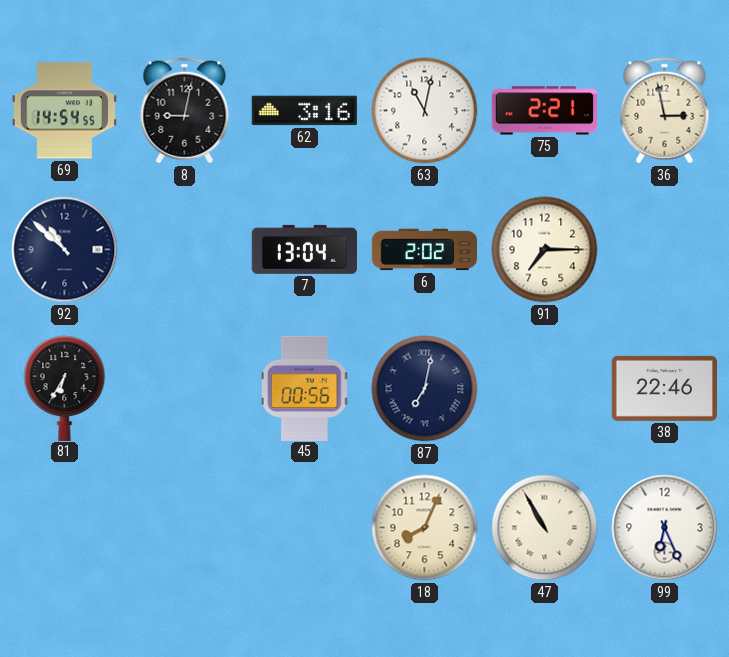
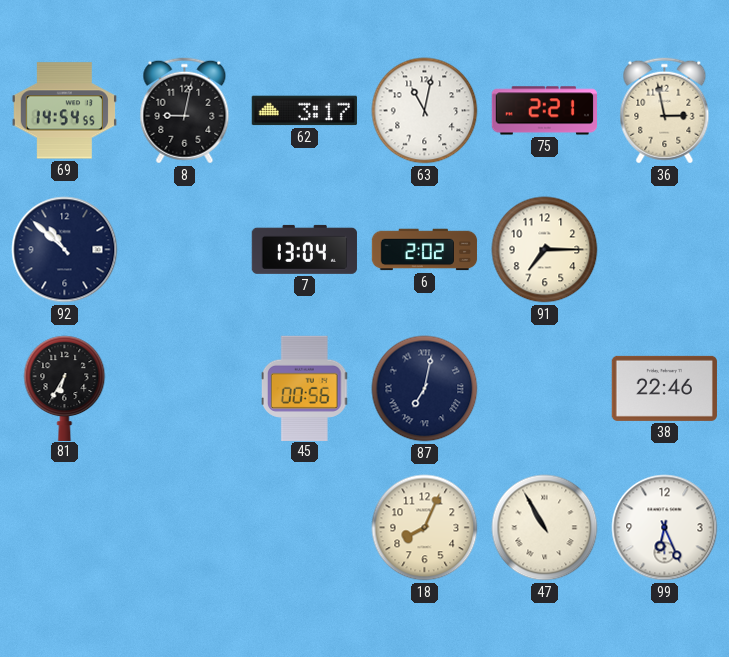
62: 3:16 -> 3:17
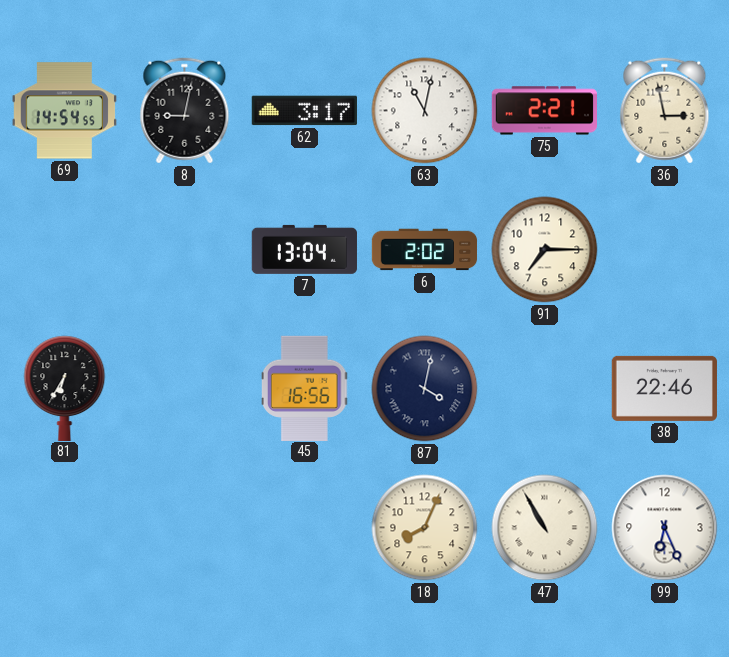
92: 10:52 -> none
45: 00:56 -> 16:56
87: 7:02 -> 4:02
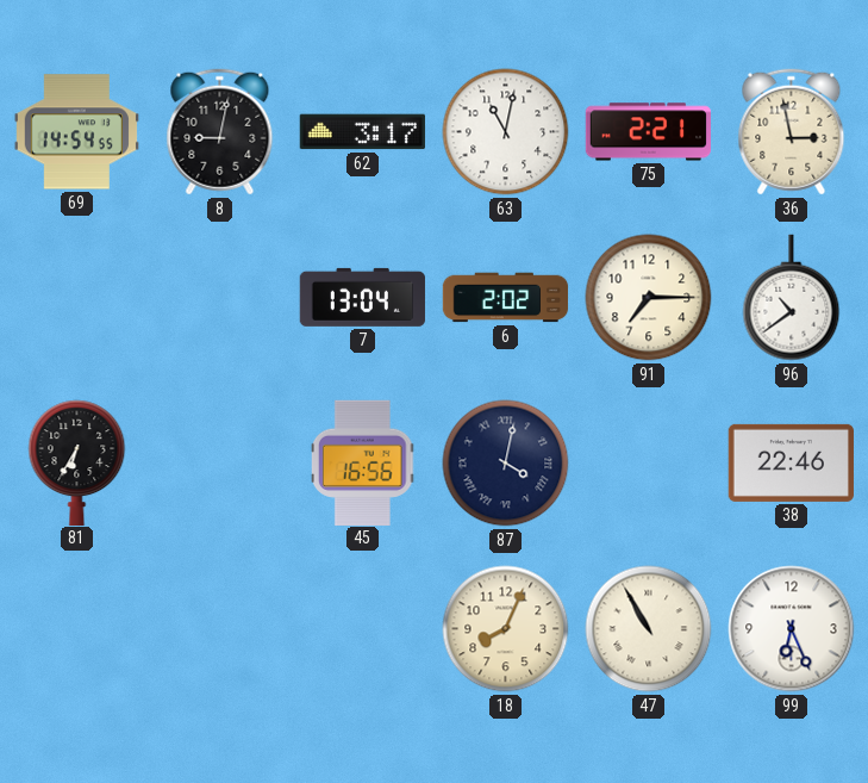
96: none -> 10:39
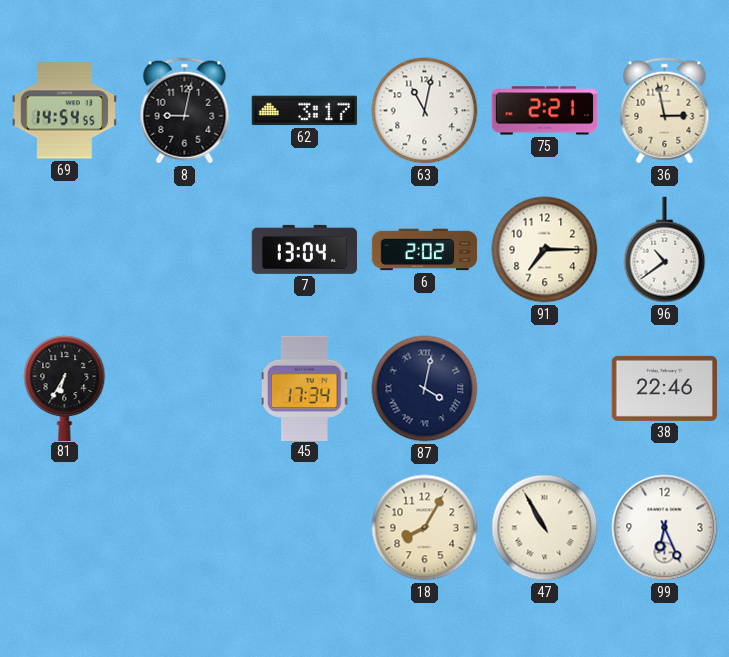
45: 16:56 -> 17:34
18: 8:04 -> 8:05
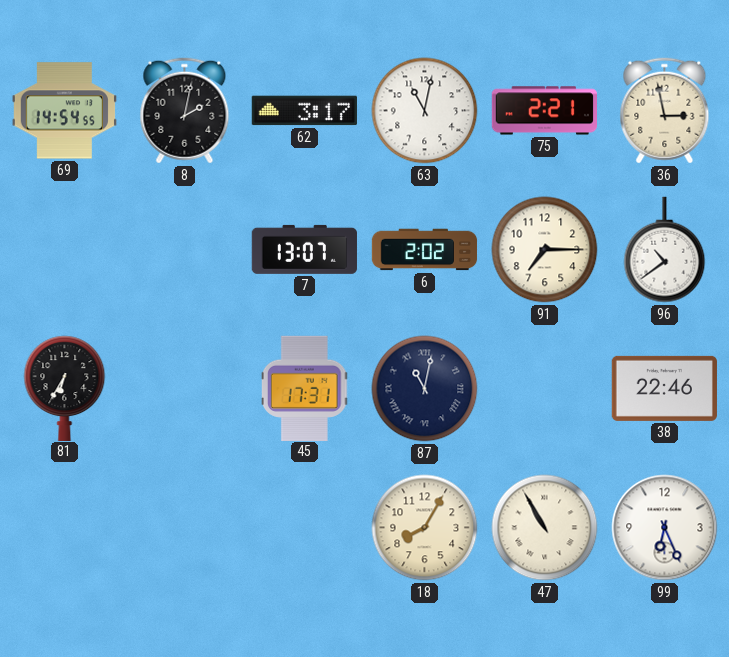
8: 9:02 -> 2:02
7: 13:04 -> 13:07
45: 17:34 -> 17:31
87: 4:02 -> 11:02
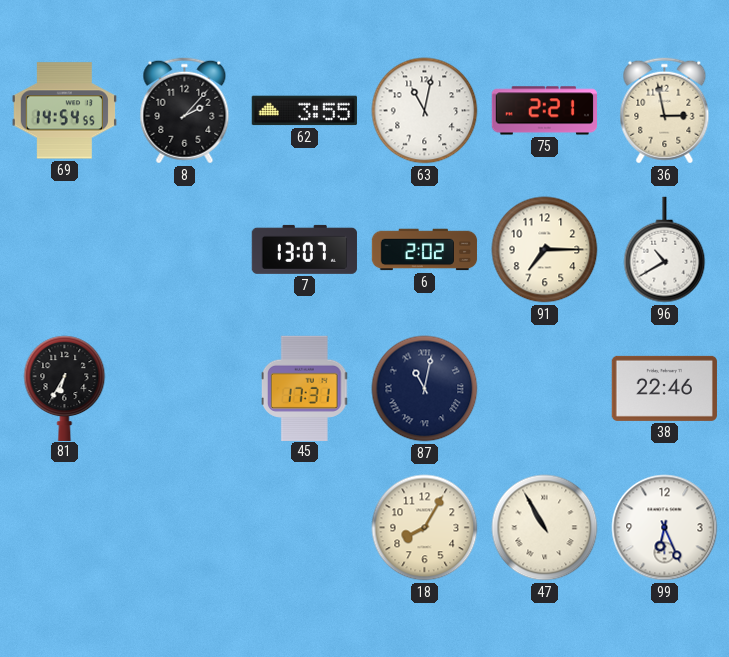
8: 2:02 -> 2:07
62: 3:17 -> 3:55
96: 10:39 -> 10:40
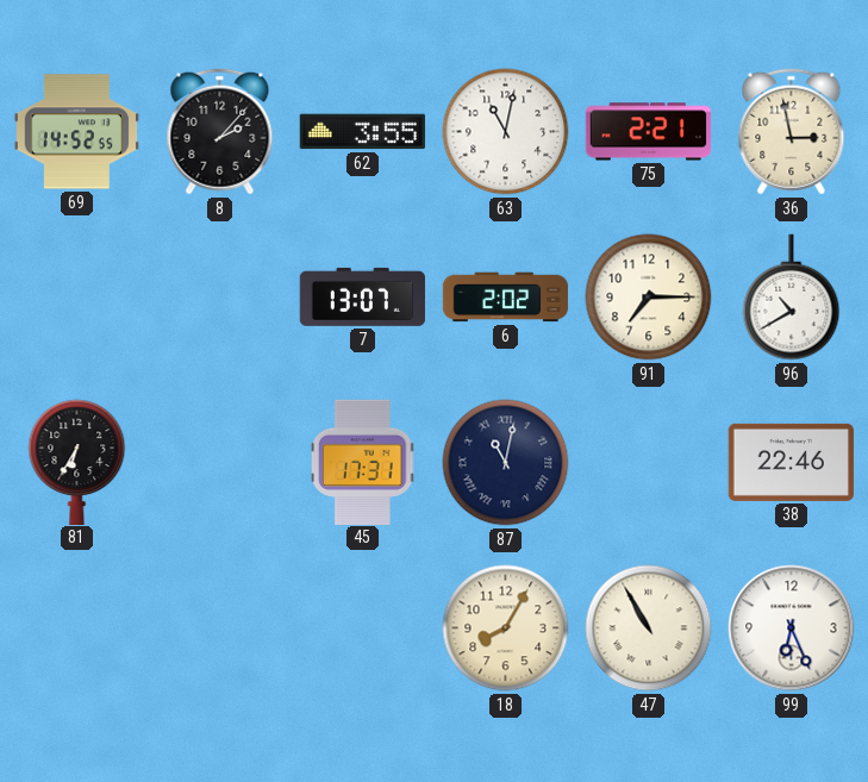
69: 14:54 -> 14:52
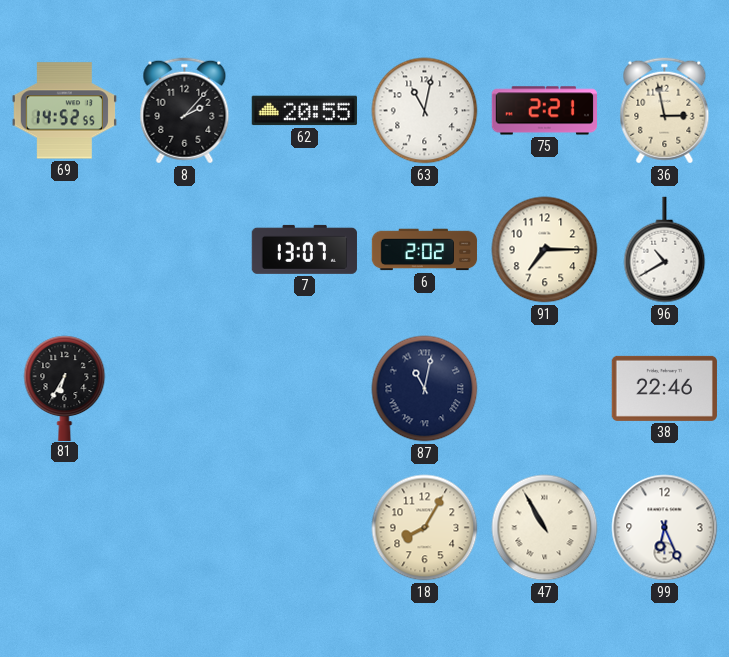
62: 3:55 -> 20:55
45: 17:31 -> none
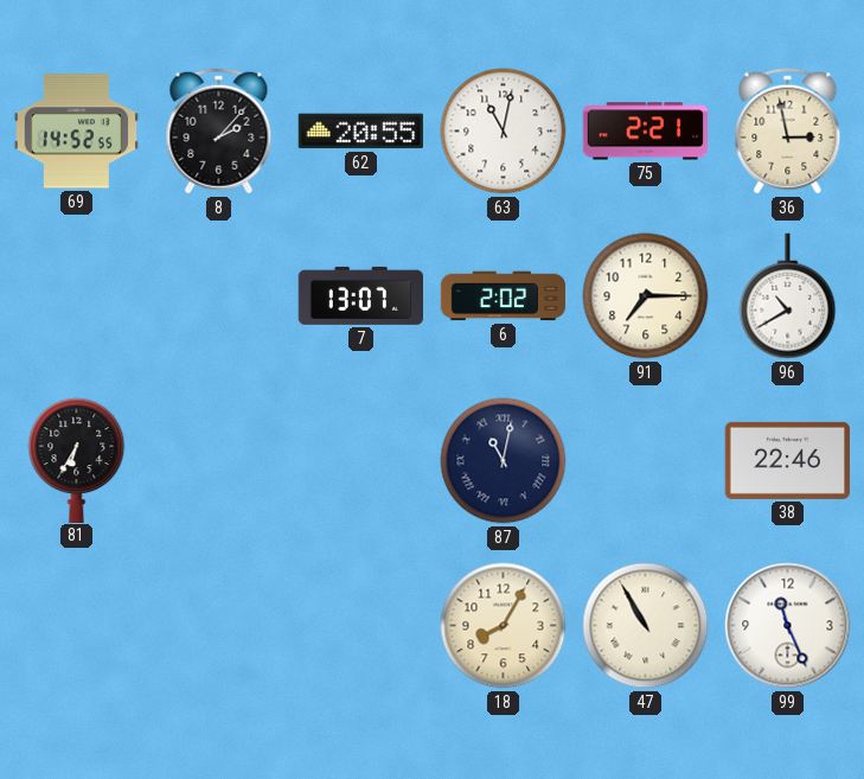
99: 6:26 -> 11:26
